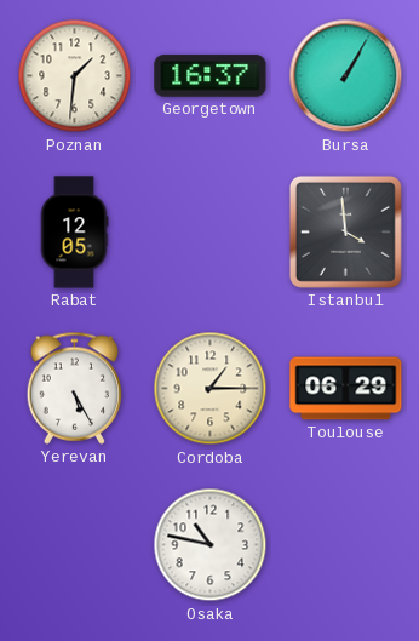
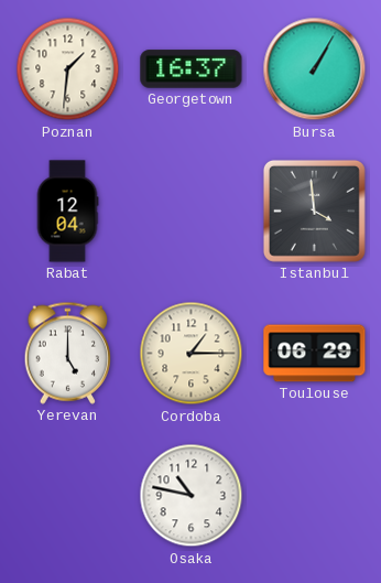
Rabat: 12:05 -> 12:04
Yerevan: 5:25 -> 5:00
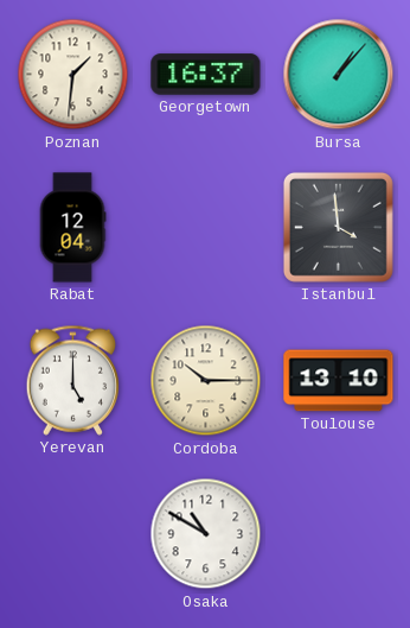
Bursa: 1:05 -> 1:07
Cordoba: 1:15 -> 10:15
Toulouse: 06:29 -> 13:10
Osaka: 10:47 -> 10:50
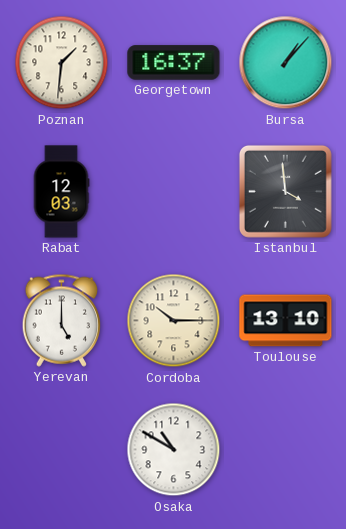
Rabat: 12:04 -> 12:03
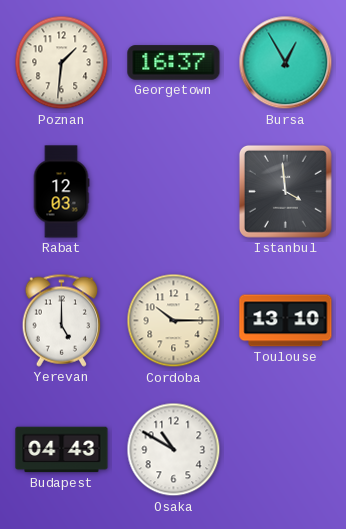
Bursa: 1:07 -> 12:55
Budapest: none -> 04:43
